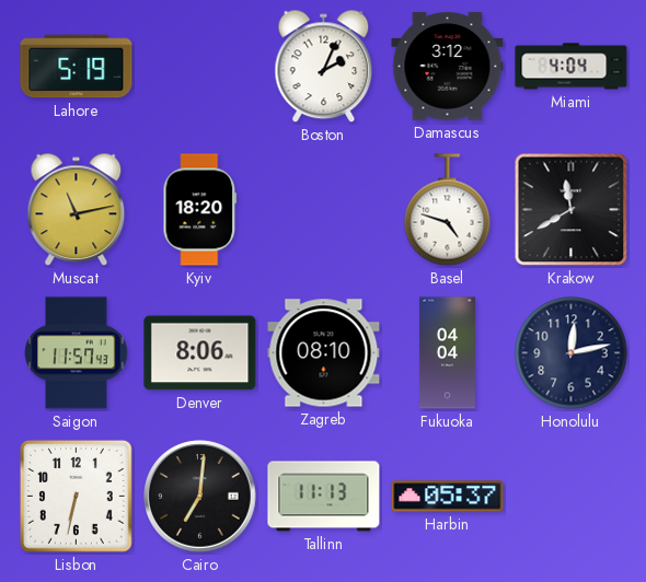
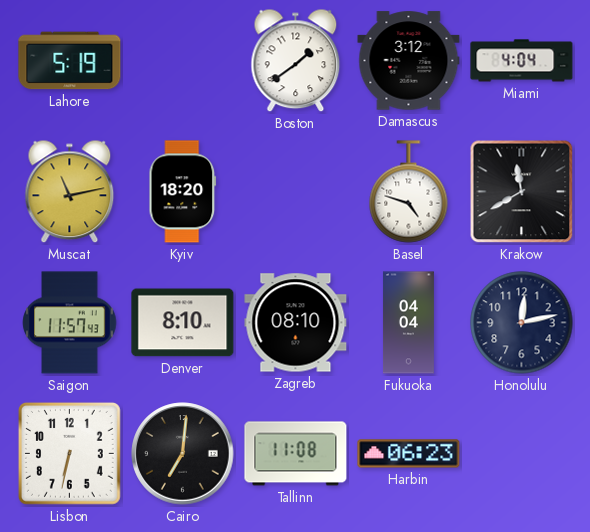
Boston: 2:04 -> 1:39
Denver: 8:06 -> 8:10
Tallinn: 11:13 -> 11:08
Harbin: 05:37 -> 06:23
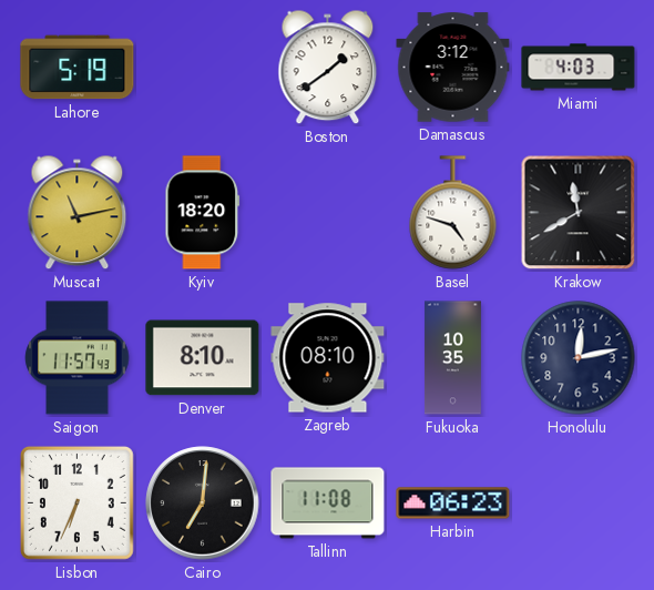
Miami: 4:04 -> 4:03
Fukuoka: 04:04 -> 10:35
Lisbon: 6:32 -> 6:34
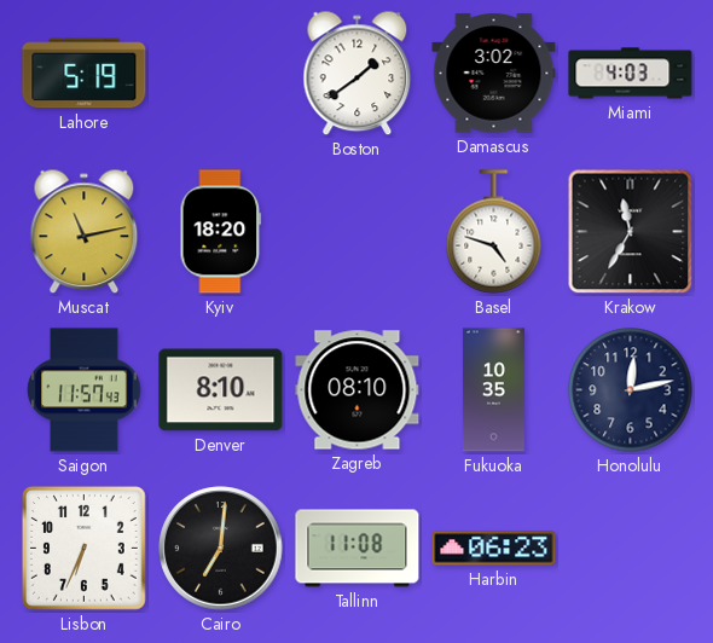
Damascus: 3:12 -> 3:02
Krakow: 11:40 -> 11:35
